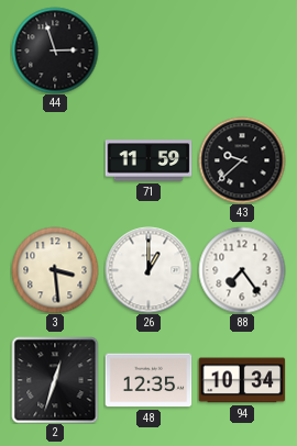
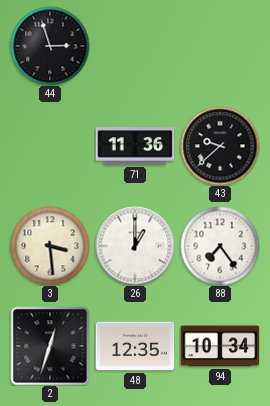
71: 11:59 -> 11:36
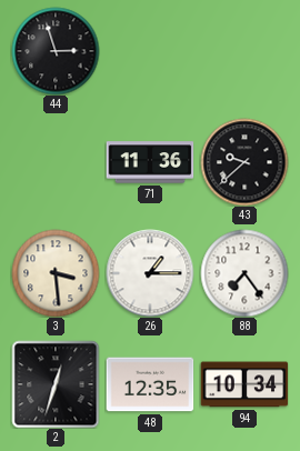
26: 1:00 -> 1:15
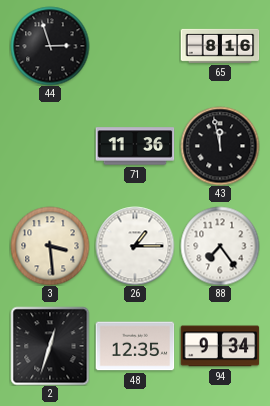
65: none -> 8:16
43: 9:38 -> 11:58
94: 10:34 -> 9:34
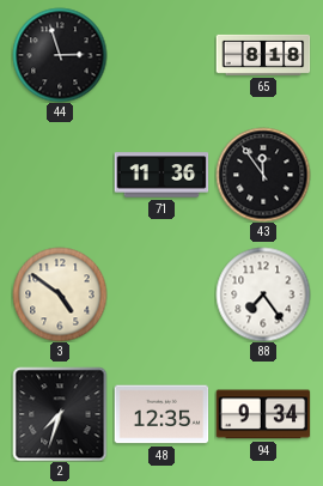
65: 8:16 -> 8:18
43: 11:58 -> 11:54
3: 3:29 -> 4:51
26: 1:15 -> none
2: 12:33 -> 7:33
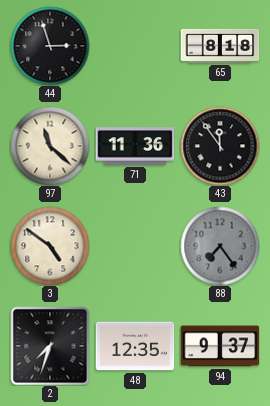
97: none -> 11:22
88 dial: white -> grey
94: 9:34 -> 9:37
